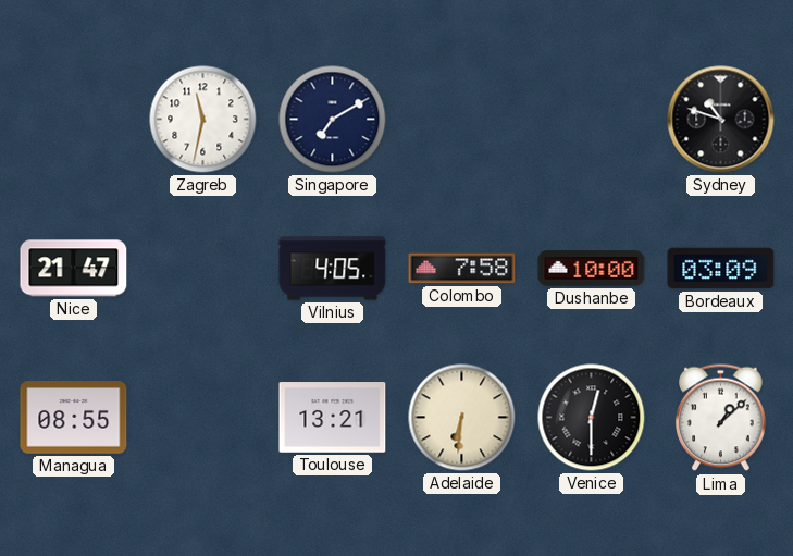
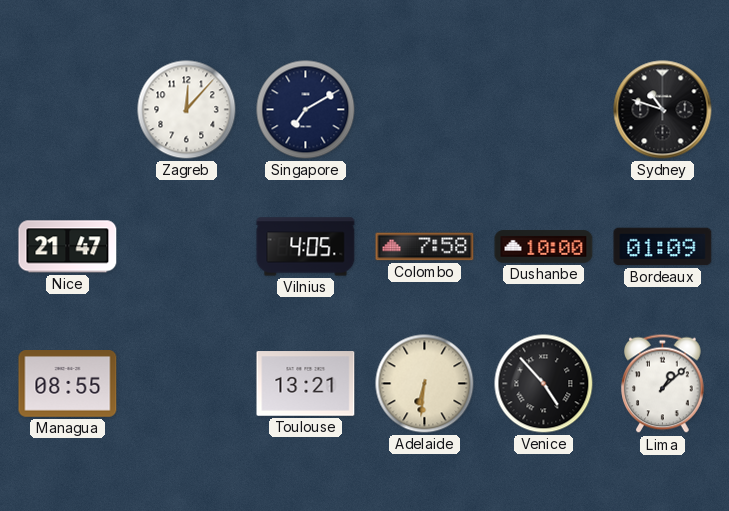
Zagreb: 11:32 -> 12:07
Bordeaux: 03:09 -> 01:09
Venice: 12:30 -> 4:53
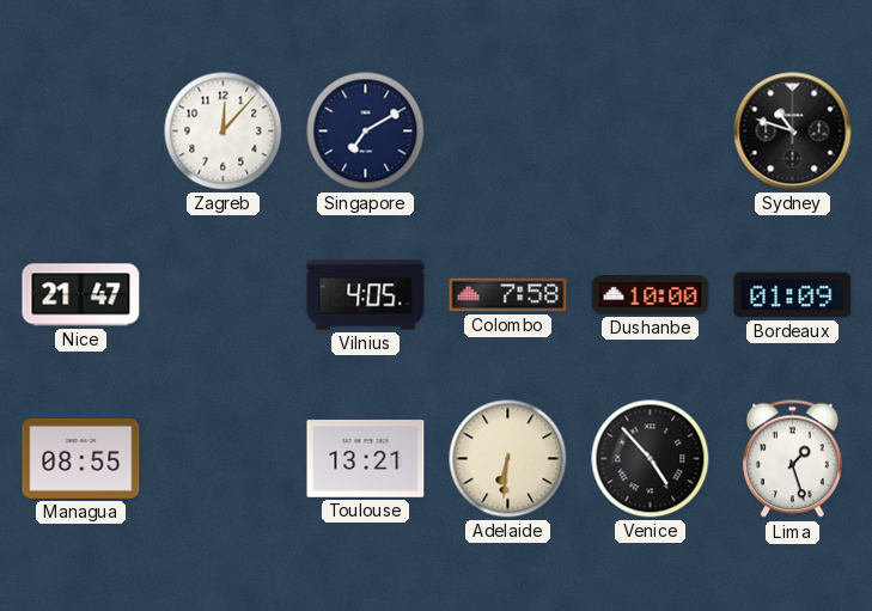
Lima: 1:08 -> 1:27
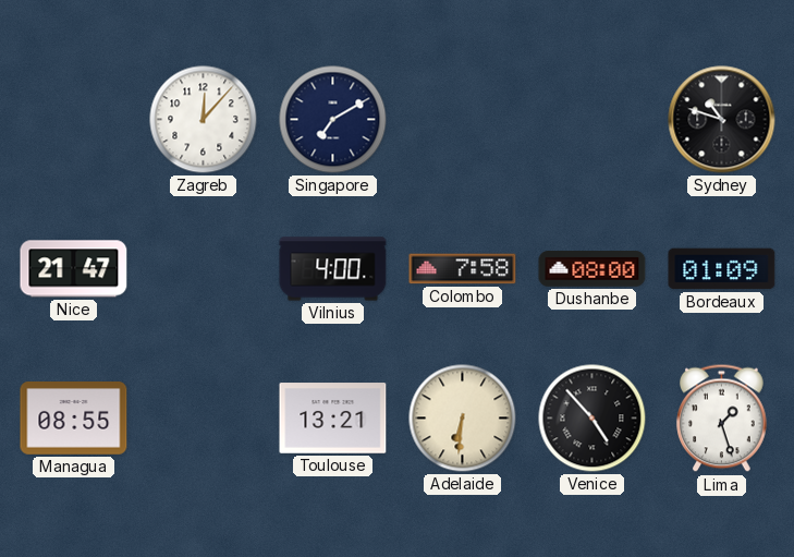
Vilnius: 4:05 -> 4:00
Dushanbe: 10:00 -> 08:00
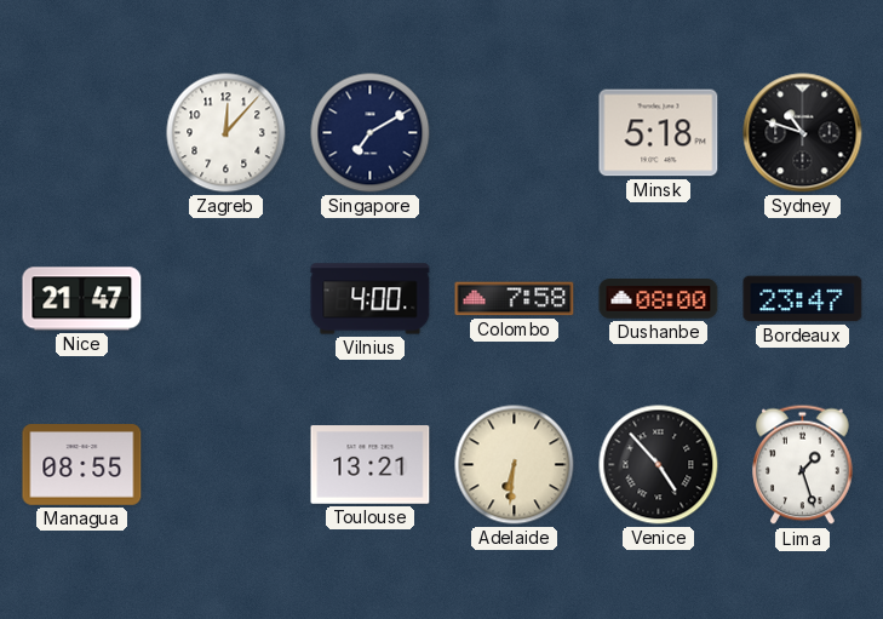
Minsk: none -> 5:18
Bordeaux: 01:09 -> 23:47
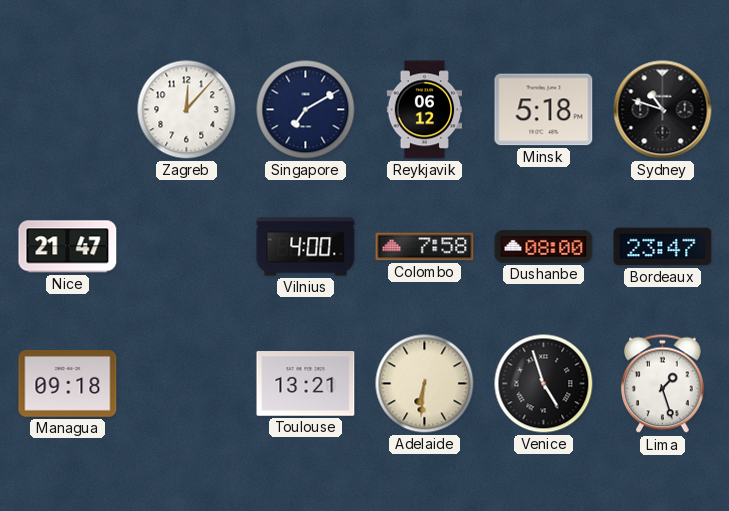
Reykjavik: none -> 06:12
Managua: 08:55 -> 09:18
Venice: 4:53 -> 4:57
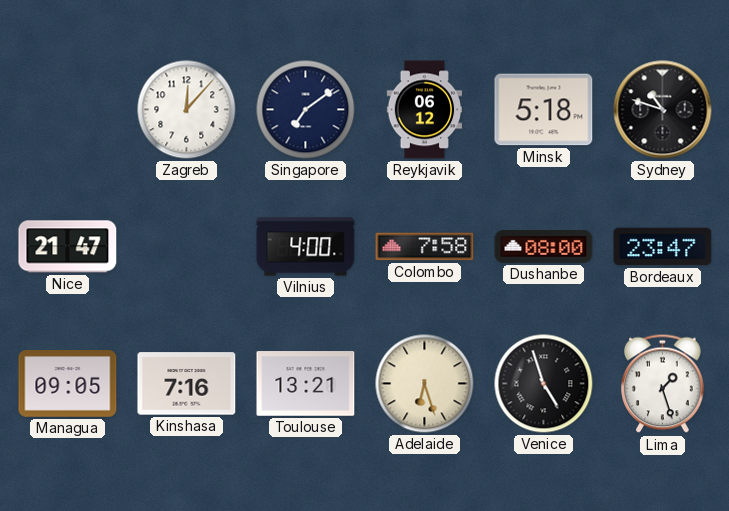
Singapore: 7:10 -> 7:09
Managua: 09:18 -> 09:05
Kinshasa: none -> 7:16
Adelaide: 6:31 -> 6:27
